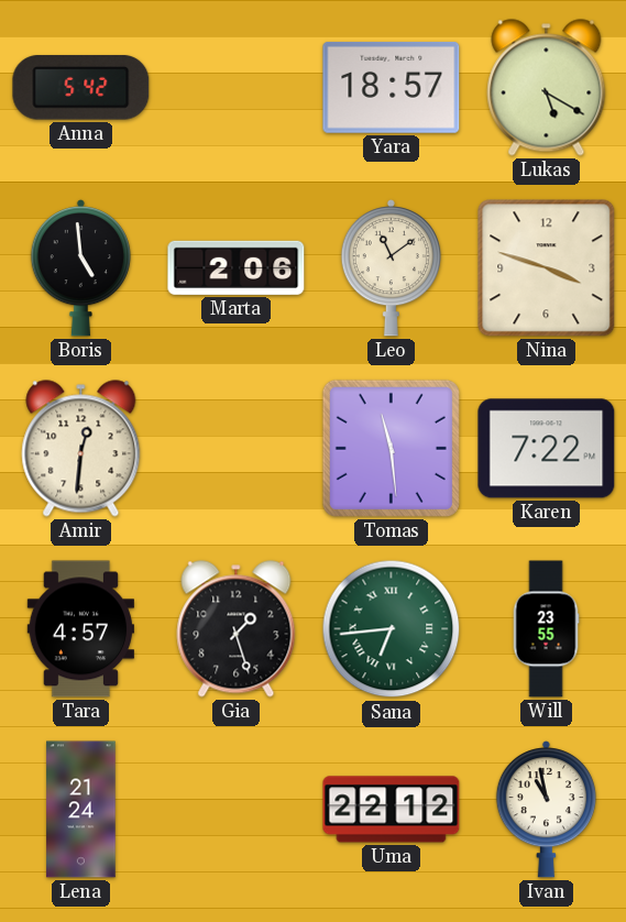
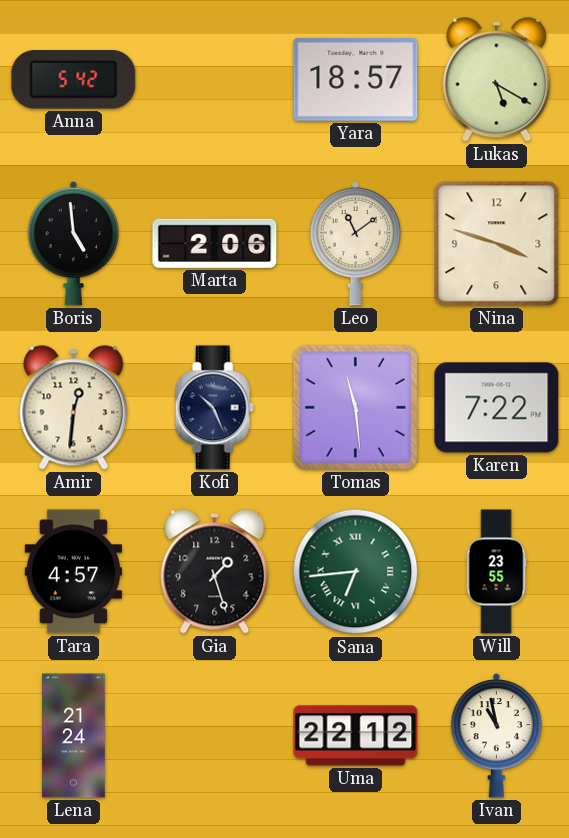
Kofi: none -> 10:26
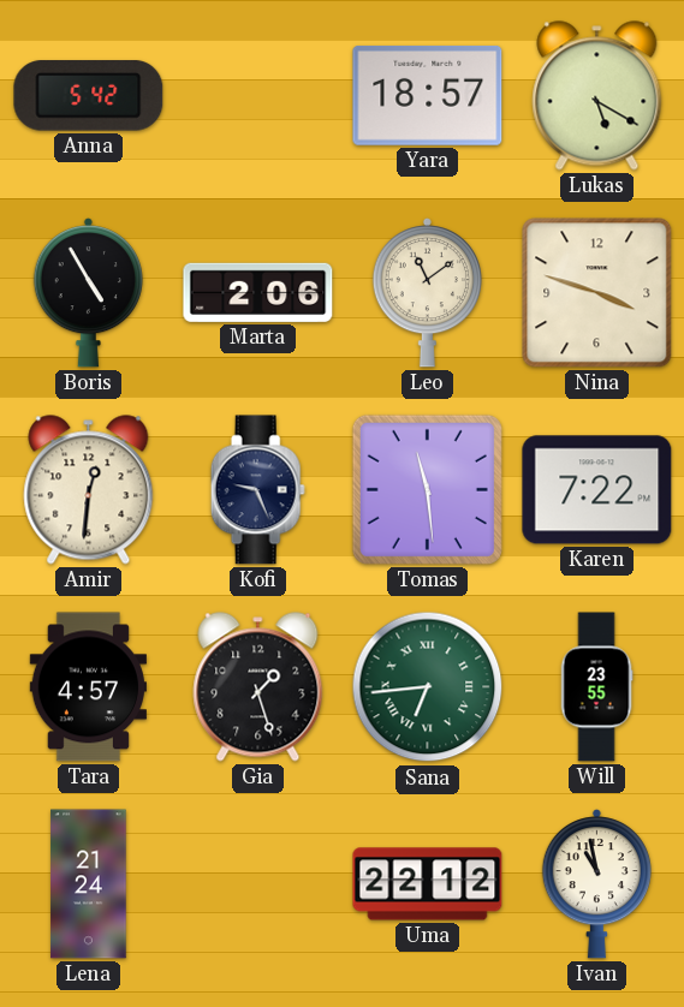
Boris: 4:59 -> 4:55
Kofi: 10:26 -> 9:26
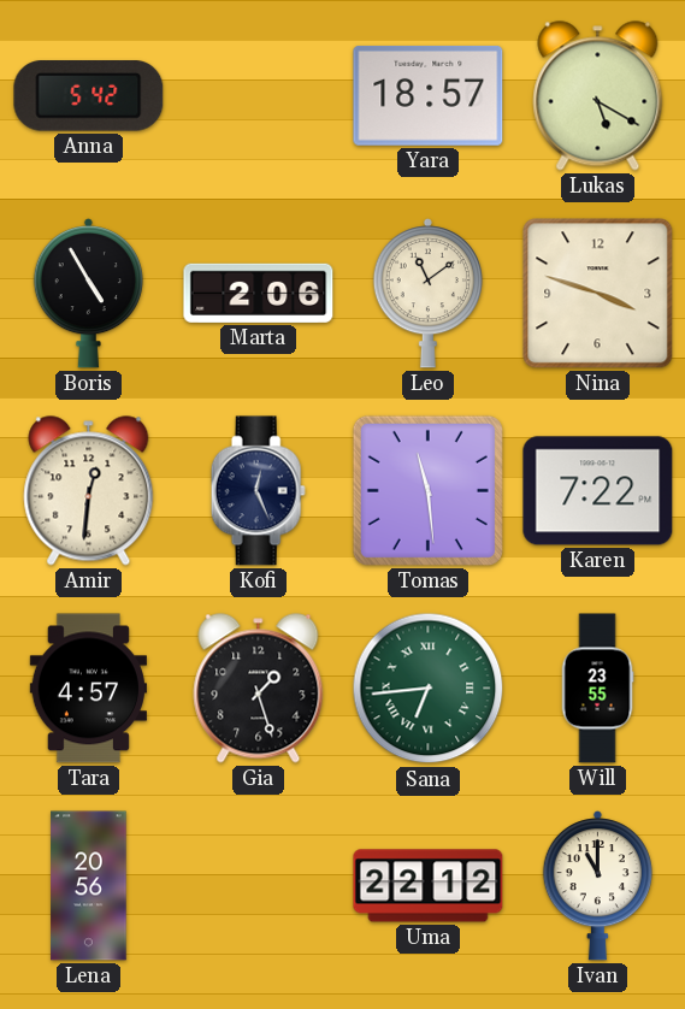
Kofi: 9:26 -> 12:26
Lena: 21:24 -> 20:56
Ivan: 10:58 -> 11:00
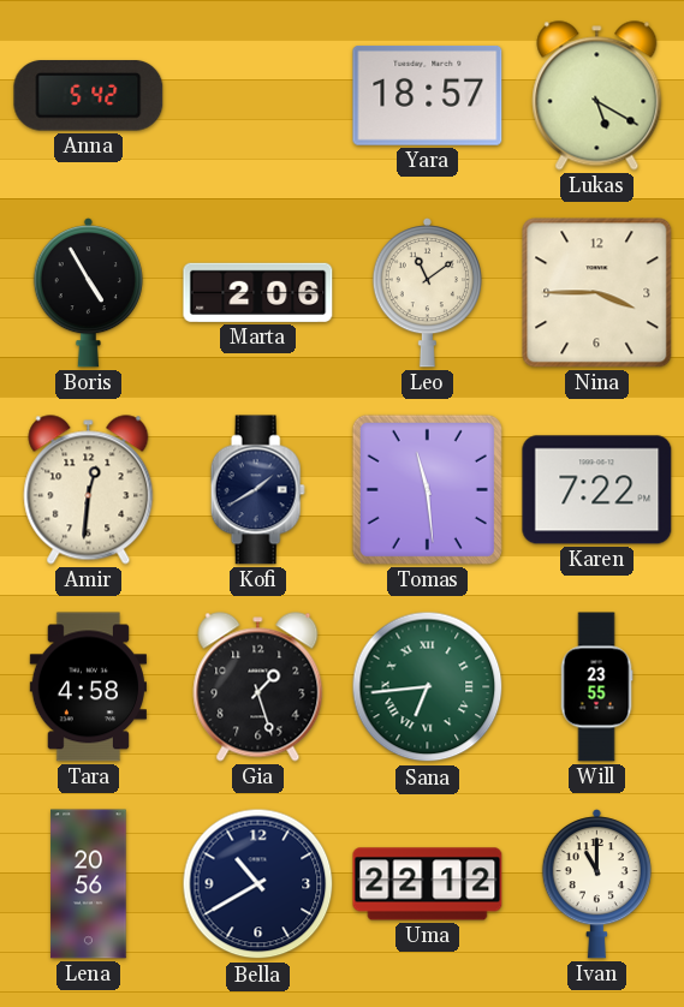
Nina: 3:48 -> 3:45
Kofi: 12:26 -> 1:40
Tara: 4:57 -> 4:58
Bella: none -> 10:40
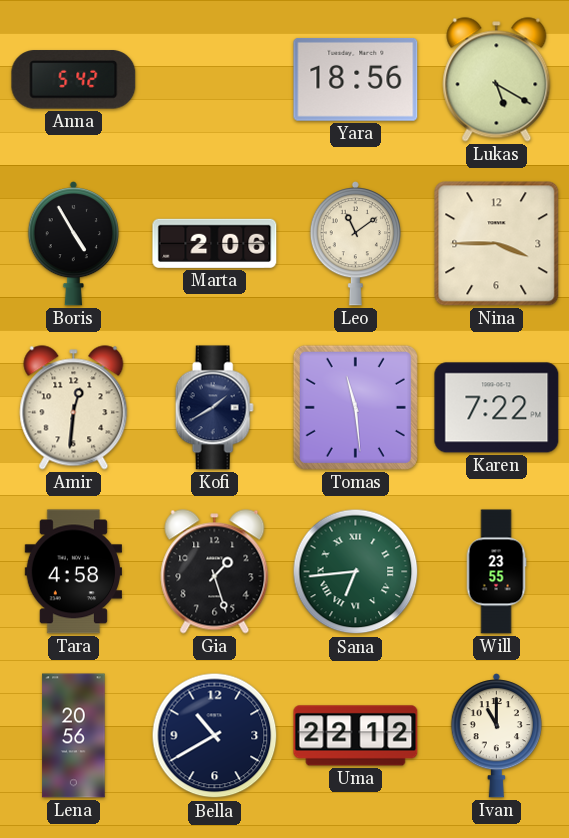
Yara: 18:57 -> 18:56
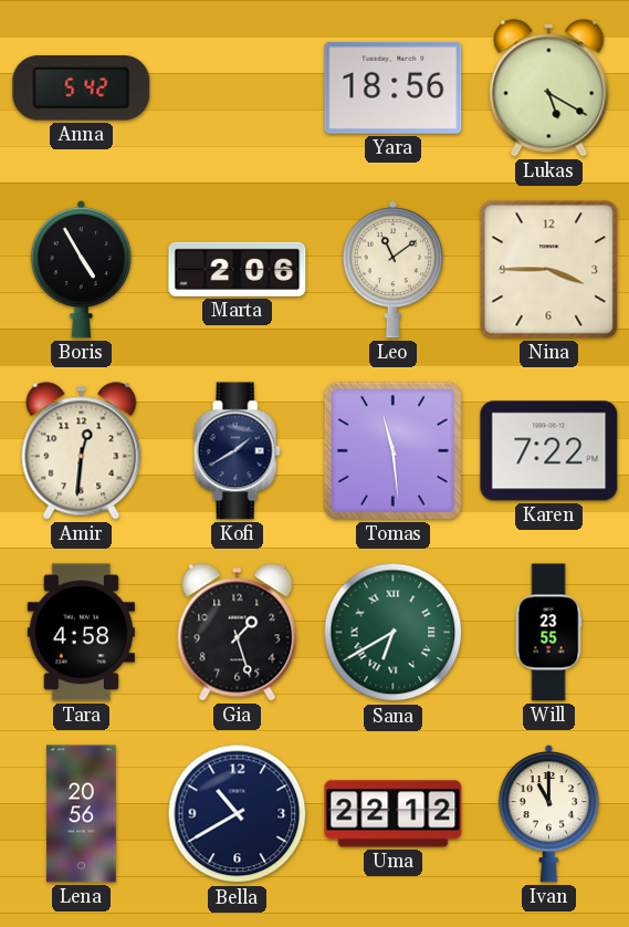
Sana: 6:44 -> 6:40
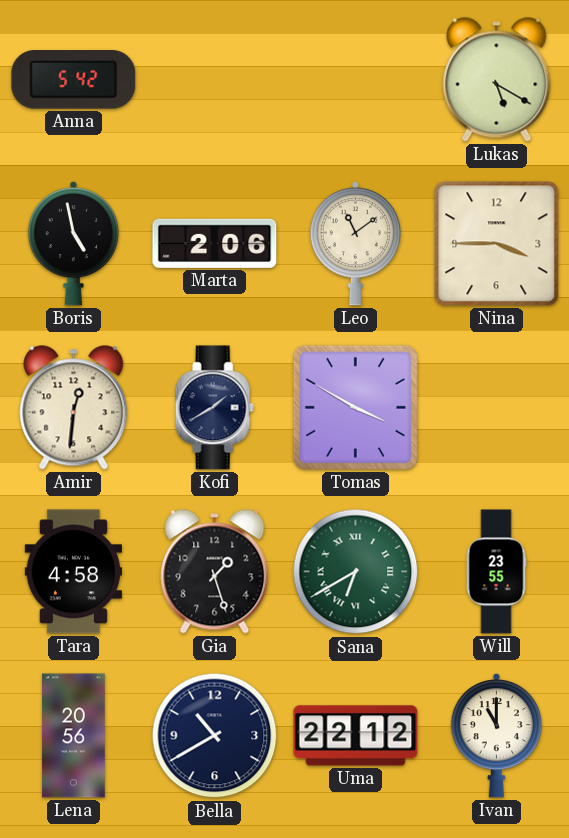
Yara: 18:56 -> none
Boris: 4:55 -> 4:58
Tomas: 11:29 -> 3:50
Karen: 7:22 -> none
